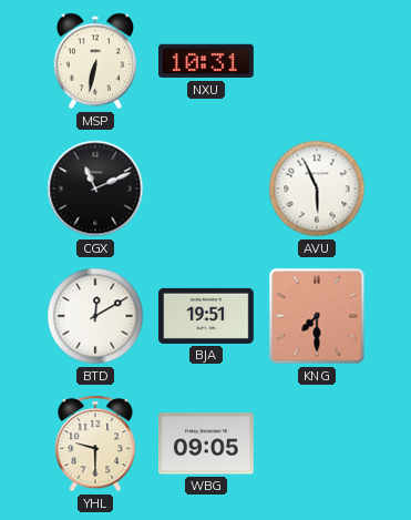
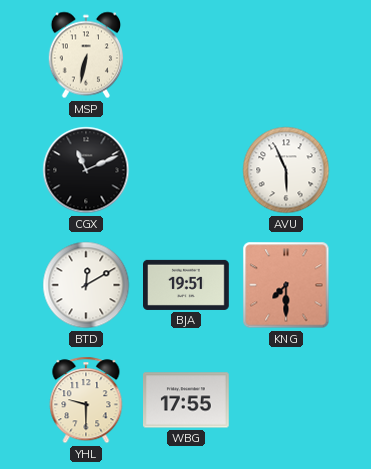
NXU: 10:31 -> none
WBG: 09:05 -> 17:55
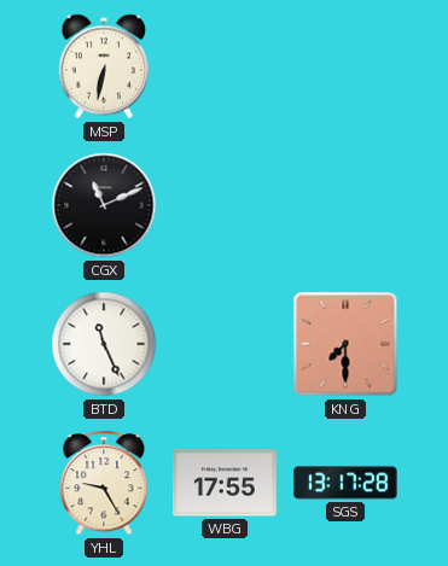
AVU: 5:56 -> none
BTD: 12:10 -> 11:26
BJA: 19:51 -> none
YHL: 9:30 -> 9:25
SGS: none -> 13:17
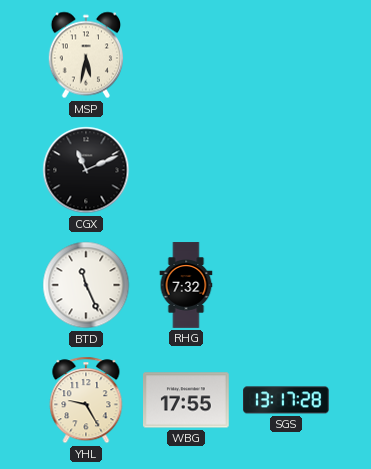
MSP: 6:32 -> 5:32
RHG: none -> 7:32
KNG: 7:30 -> none
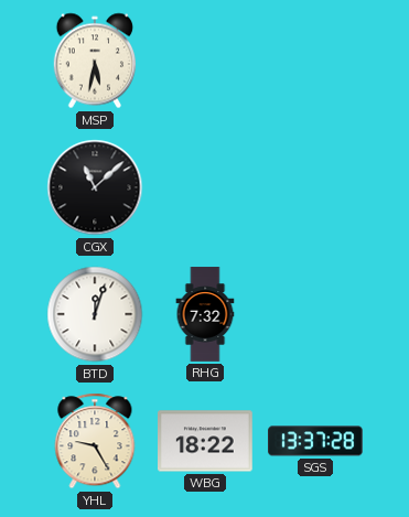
CGX: 11:11 -> 11:08
BTD: 11:26 -> 12:03
WBG: 17:55 -> 18:22
SGS: 13:17 -> 13:37
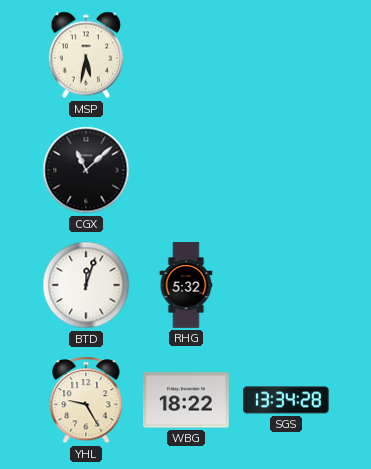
RHG: 7:32 -> 5:32
SGS: 13:37 -> 13:34
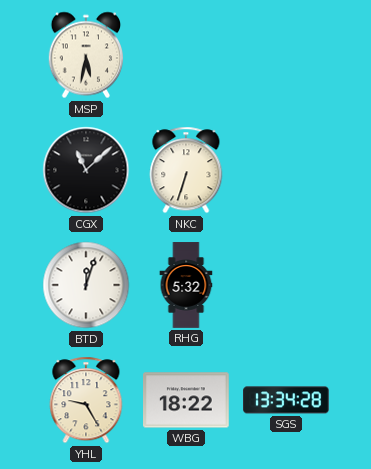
NKC: none -> 6:33
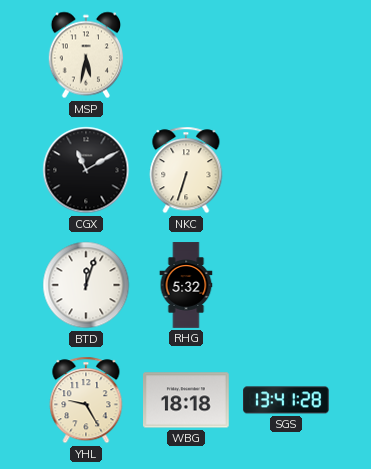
CGX: 11:08 -> 11:10
WBG: 18:22 -> 18:18
SGS: 13:34 -> 13:41
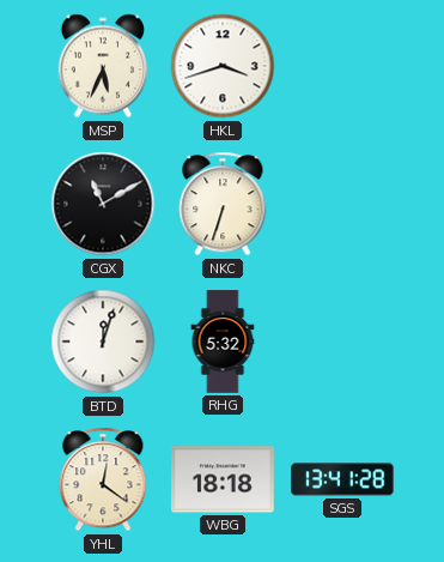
MSP: 5:32 -> 5:34
HKL: none -> 3:42
YHL: 9:25 -> 12:21
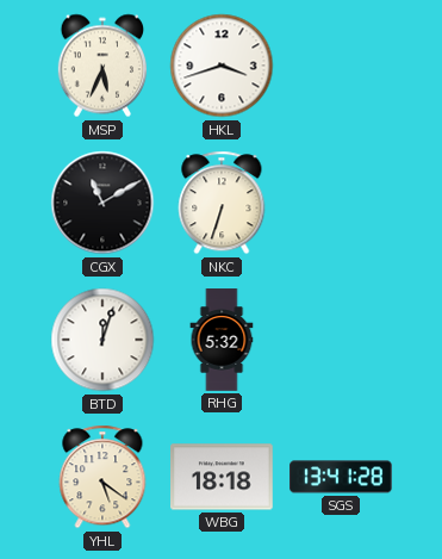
YHL: 12:21 -> 5:21
